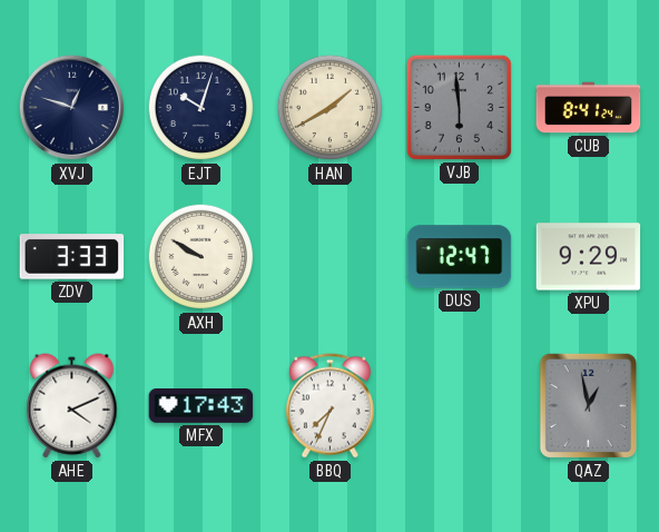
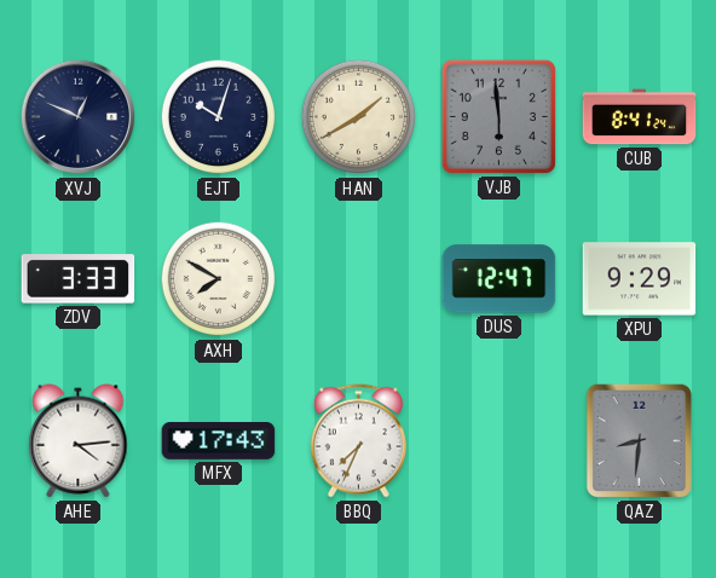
XVJ: 12:48 -> 12:49
AXH: 9:50 -> 7:50
AHE: 4:11 -> 4:14
QAZ: 12:58 -> 8:31
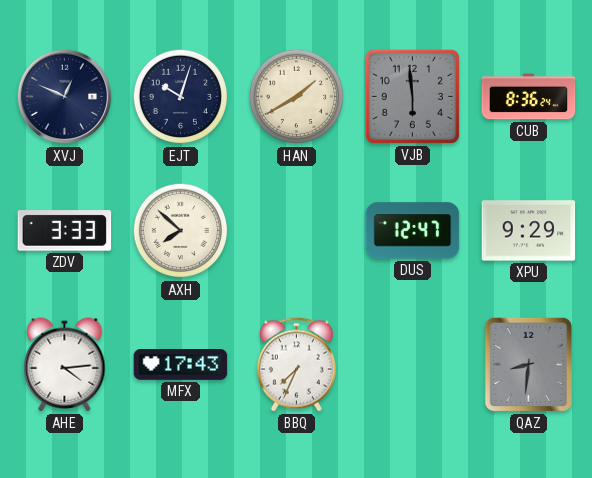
CUB: 8:41 -> 8:36
AXH: 7:50 -> 7:52
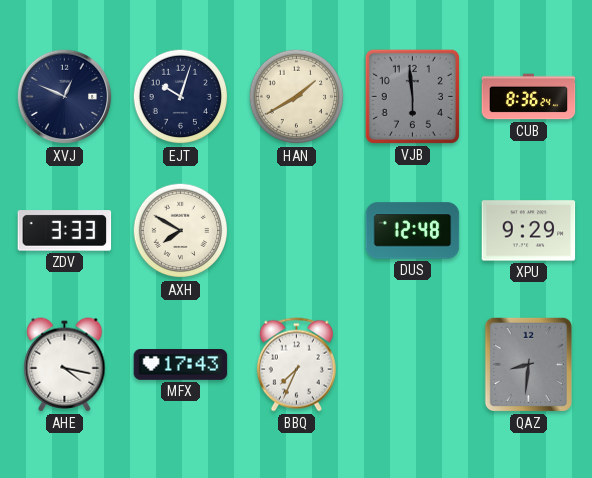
AXH: 7:52 -> 7:50
DUS: 12:47 -> 12:48
AHE: 4:14 -> 4:17
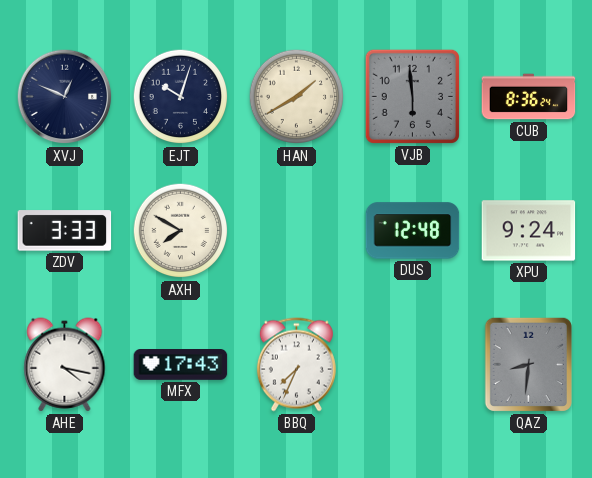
XPU: 9:29 -> 9:24
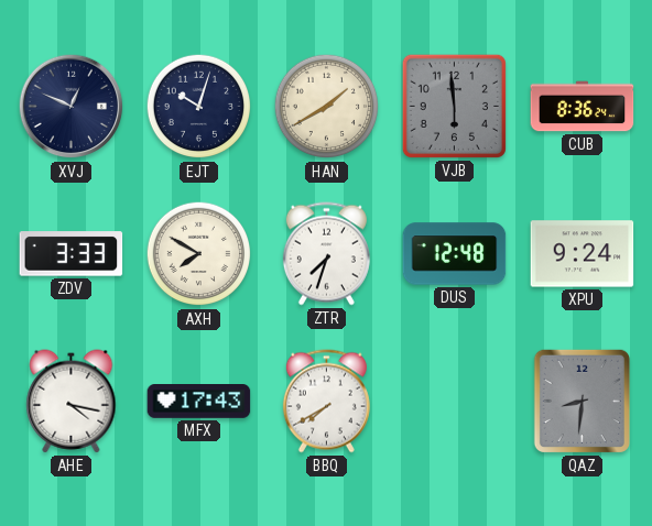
ZTR: none -> 7:33
BBQ: 7:34 -> 7:40
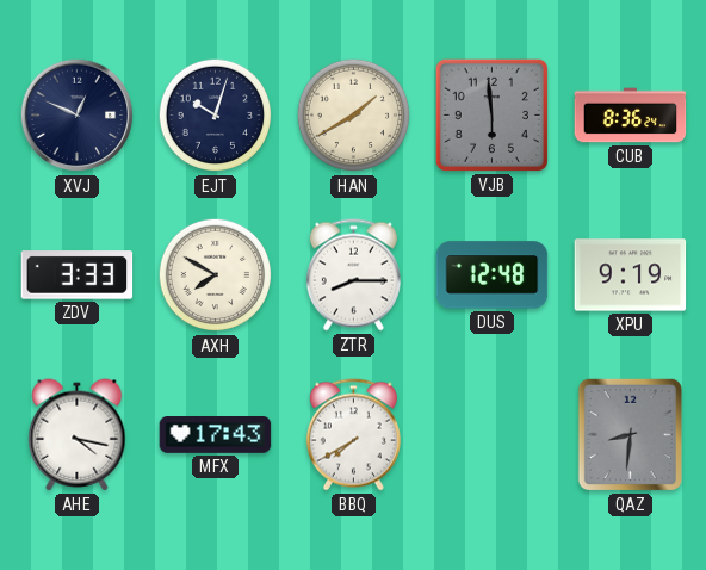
ZTR: 7:33 -> 8:15
XPU: 9:24 -> 9:19
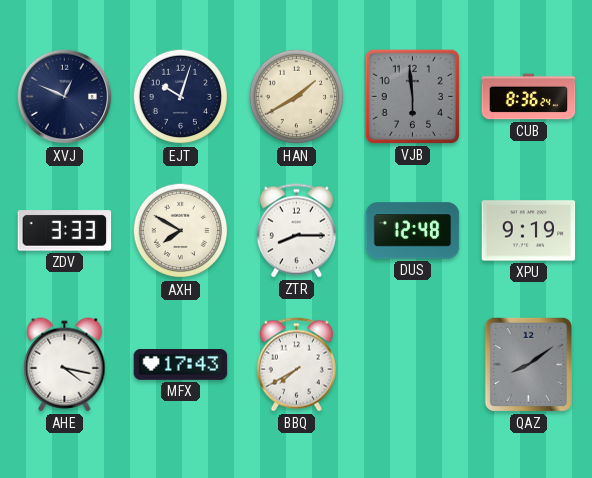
QAZ: 8:31 -> 8:09
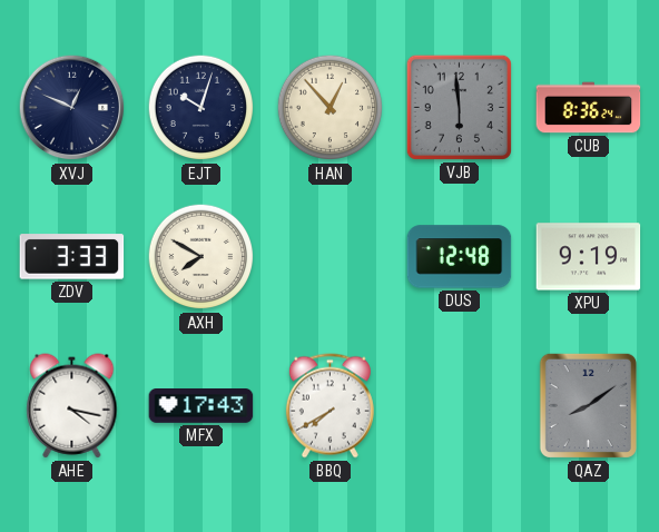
HAN: 1:40 -> 12:53
ZTR: 8:15 -> none
